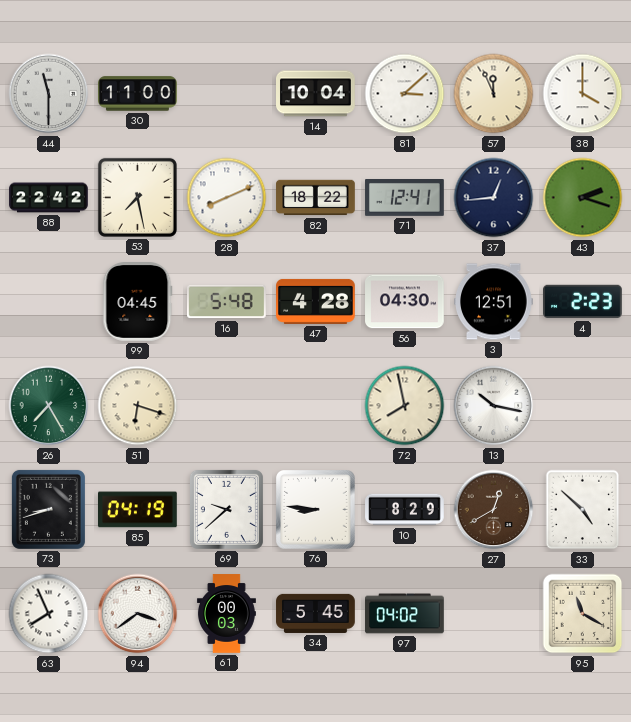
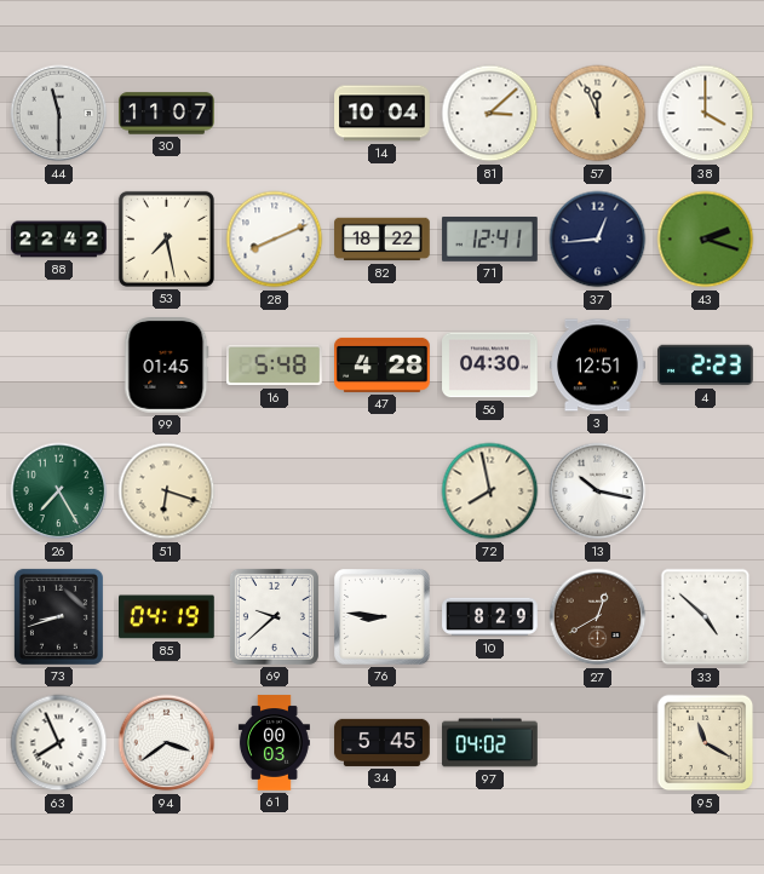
30: 11:00 -> 11:07
99: 04:45 -> 01:45
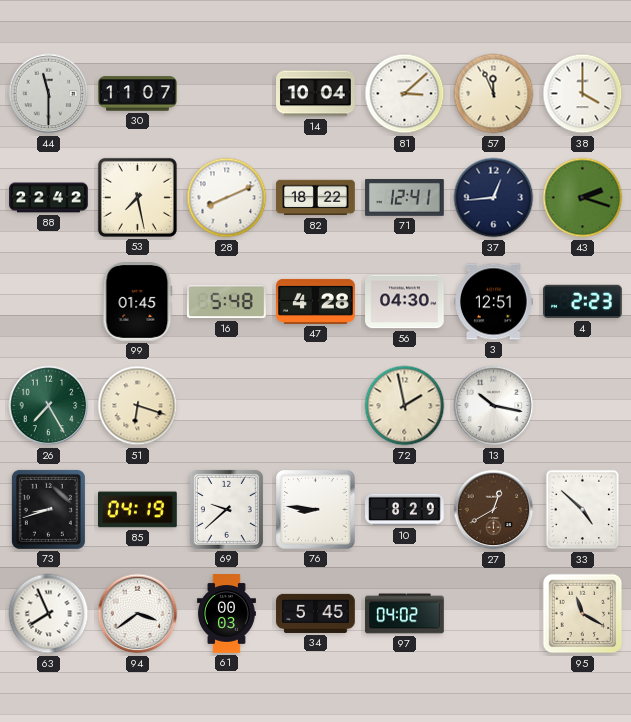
72: 7:58 -> 1:58
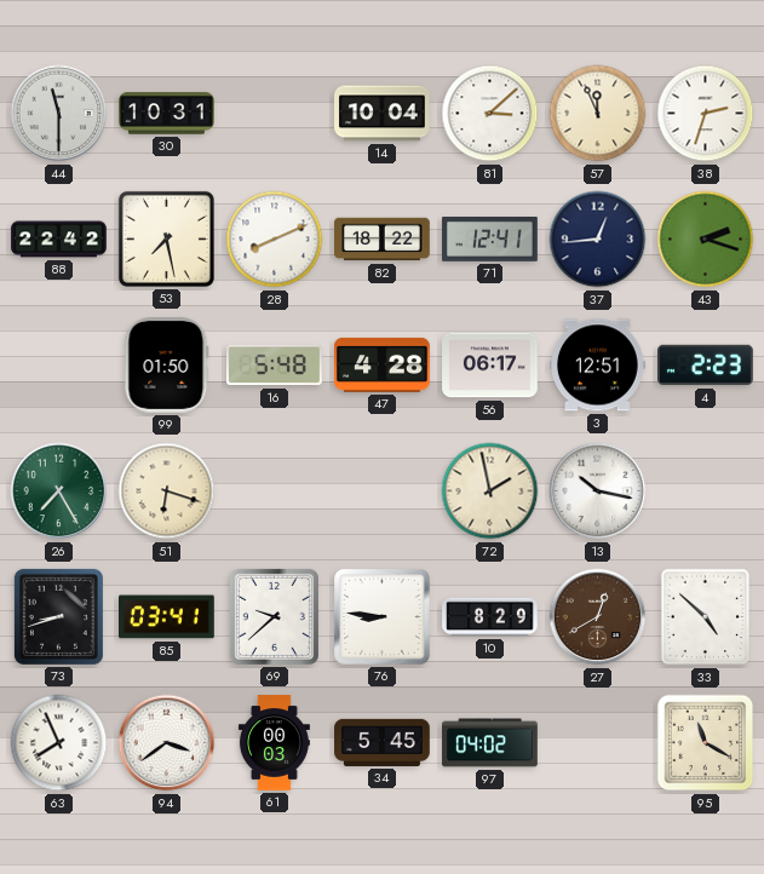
30: 11:07 -> 10:31
38: 4:00 -> 2:33
99: 01:45 -> 01:50
56: 04:30 -> 06:17
85: 04:19 -> 03:41
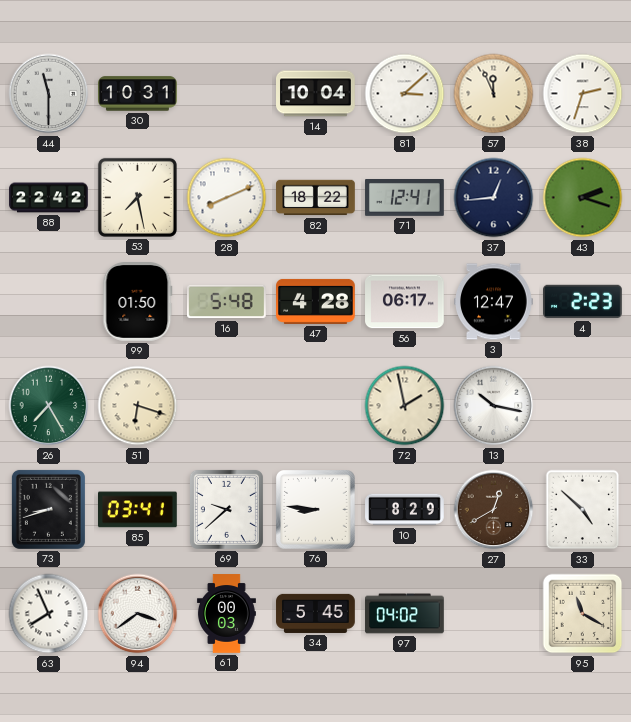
3: 12:51 -> 12:47
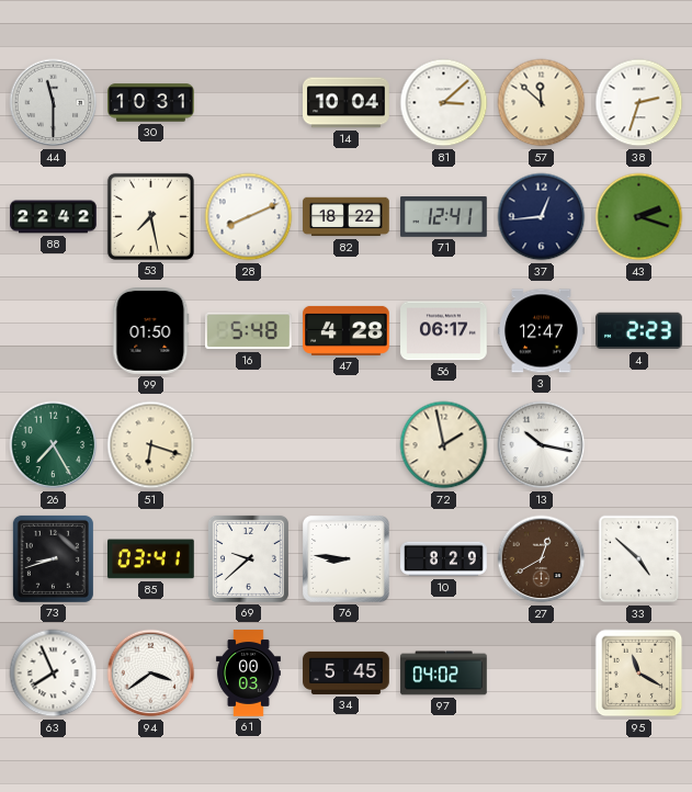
57: 11:56 -> 11:52
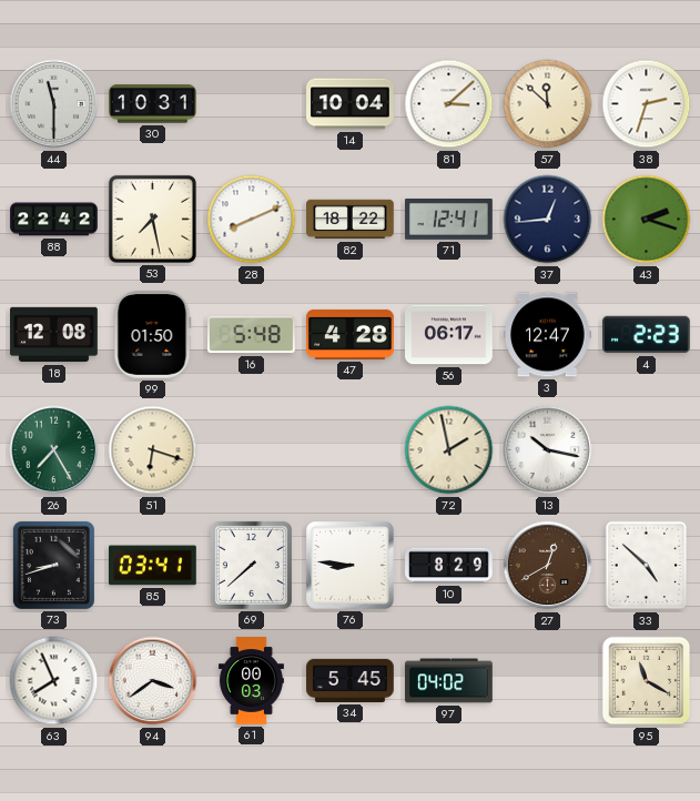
18: none -> 12:08
69: 9:38 -> 7:38
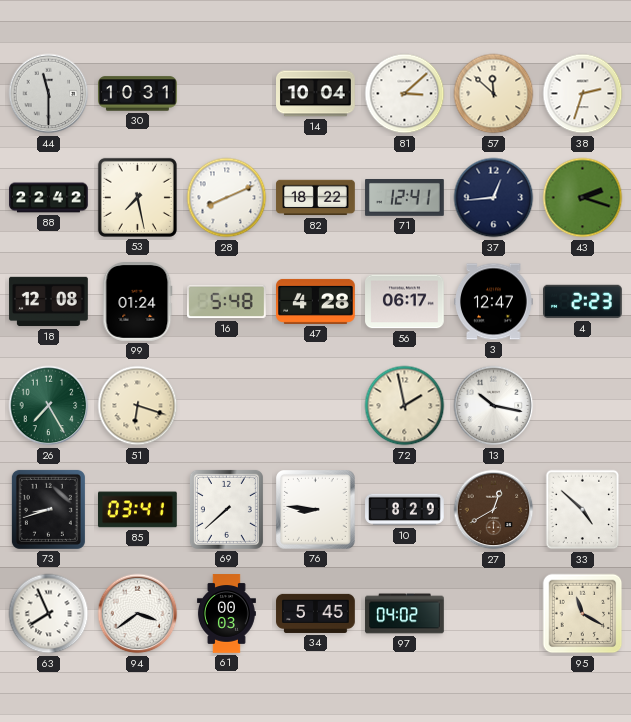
99: 01:50 -> 01:24
